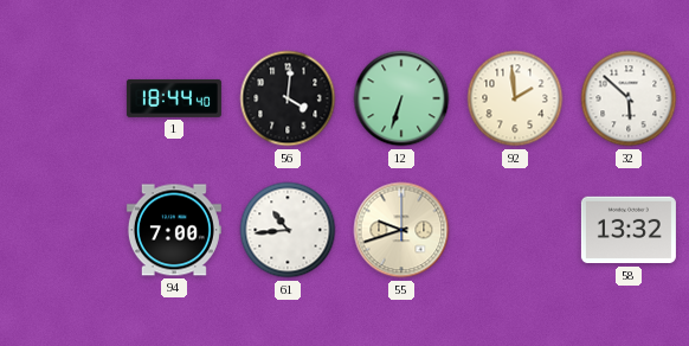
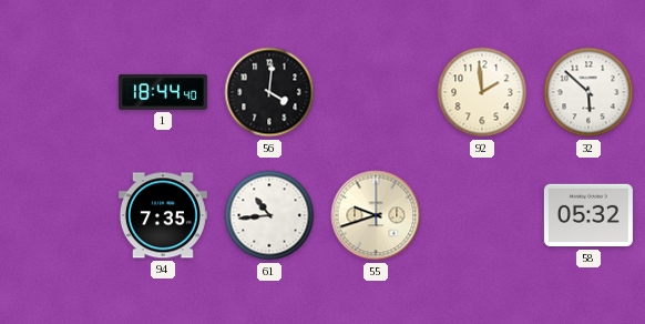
12: 6:33 -> none
94: 7:00 -> 7:35
58: 13:32 -> 05:32
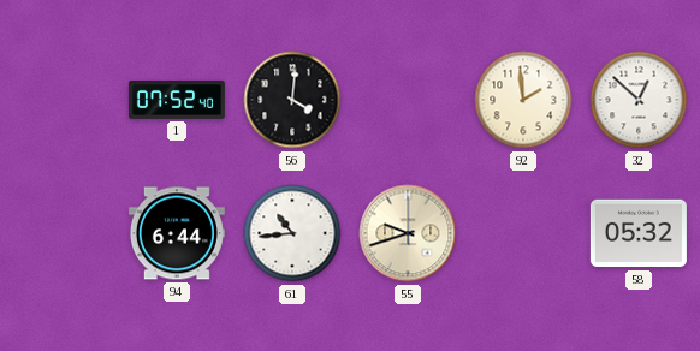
1: 18:44 -> 07:52
32: 5:52 -> 12:52
94: 7:35 -> 6:44
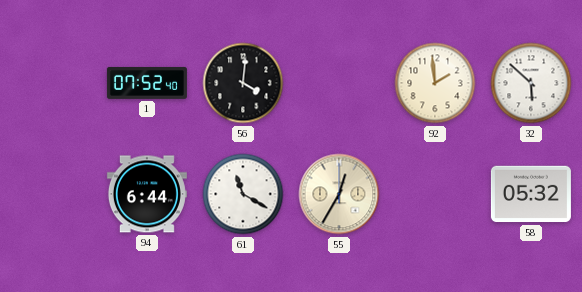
32: 12:52 -> 5:52
61: 10:44 -> 11:20
55: 9:42 -> 12:35
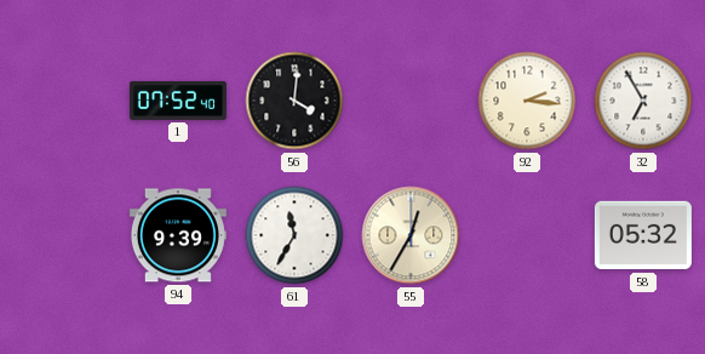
92: 1:59 -> 2:16
32: 5:52 -> 6:55
94: 6:44 -> 9:39
61: 11:20 -> 11:35
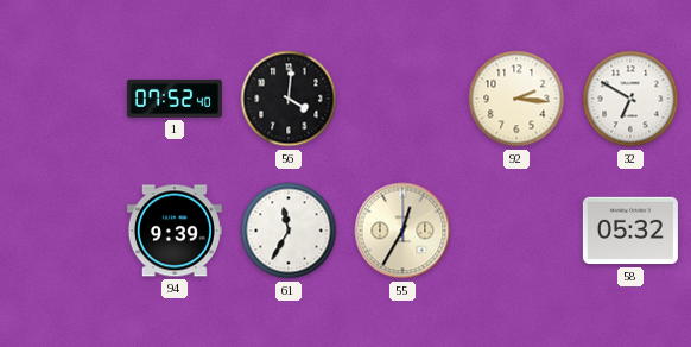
32: 6:55 -> 6:50
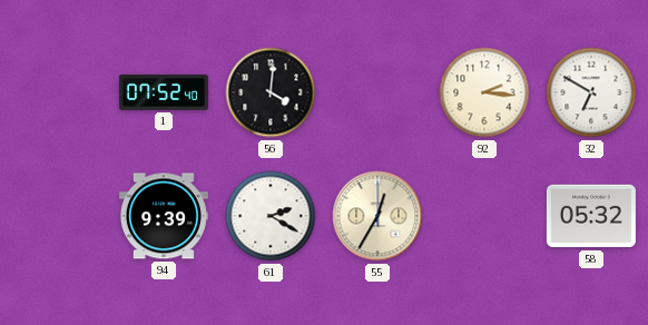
61: 11:35 -> 2:20
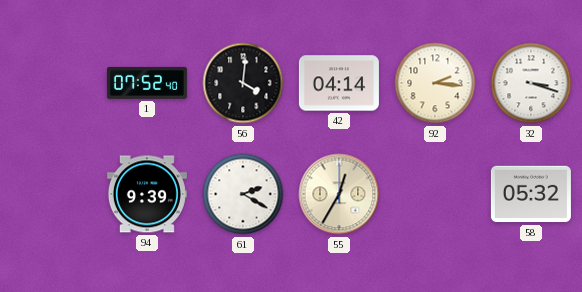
42: none -> 04:14
32: 6:50 -> 3:18
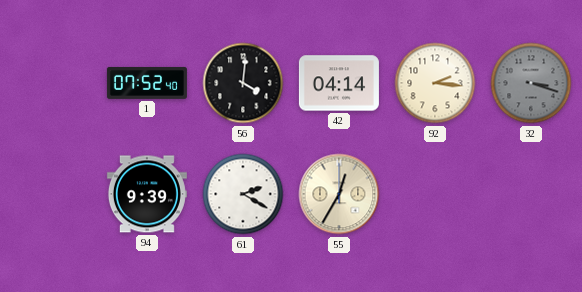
32 dial: white -> grey
58: 05:32 -> none
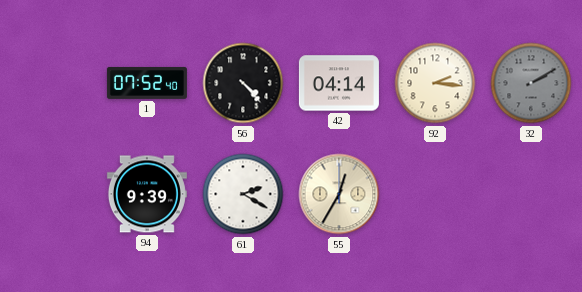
56: 4:01 -> 4:23
32: 3:18 -> 2:10
